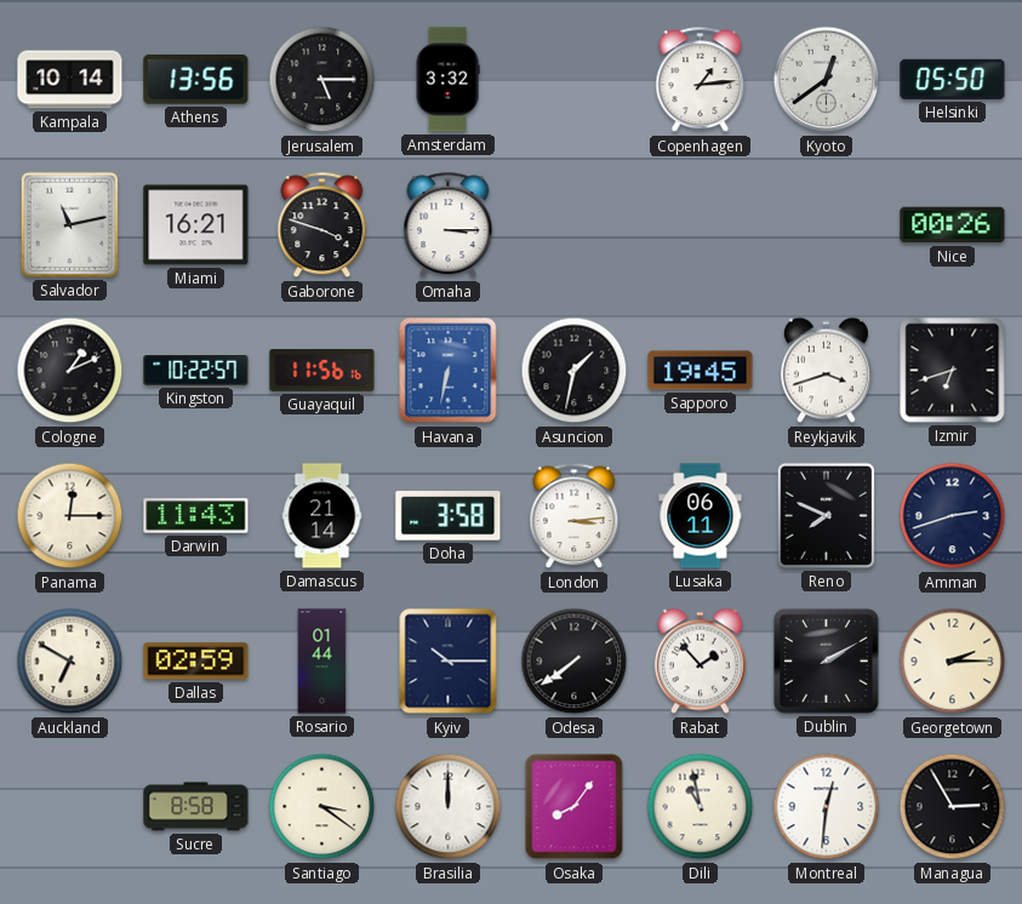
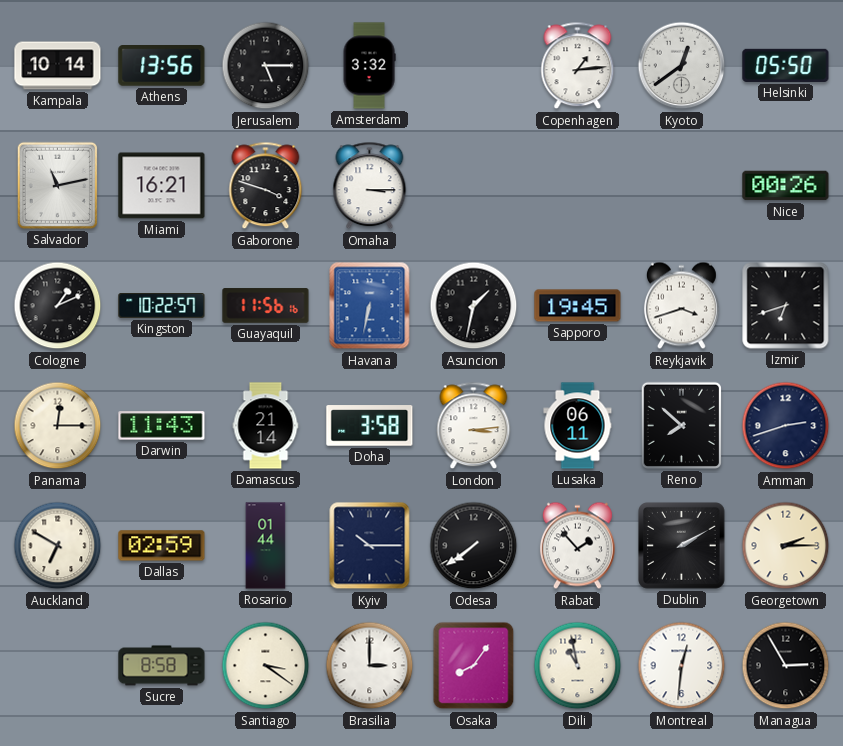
Reno: 7:49 -> 7:52
Brasilia: 12:00 -> 3:00
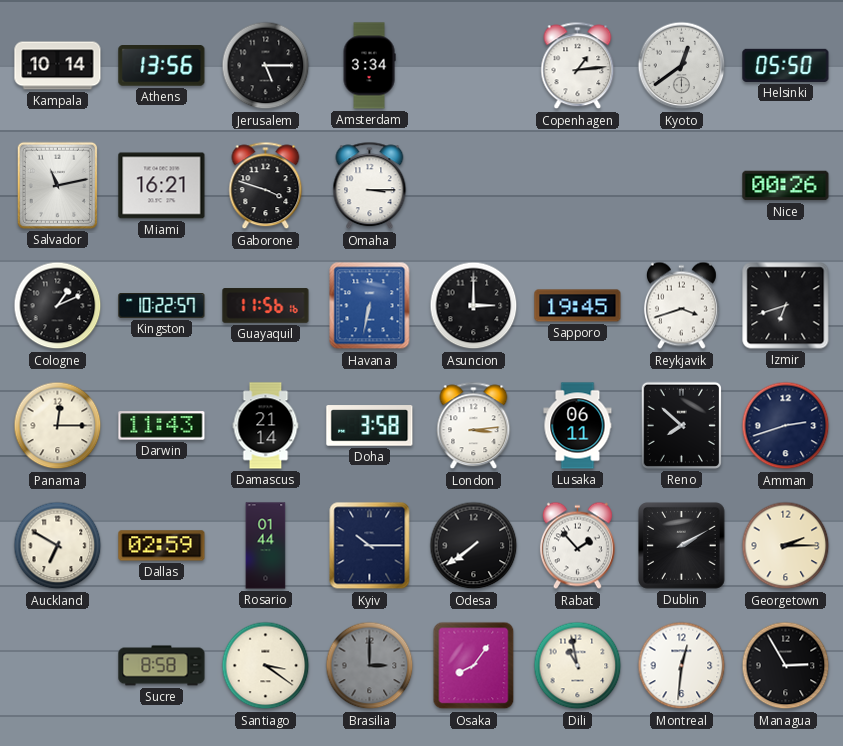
Amsterdam: 3:32 -> 3:34
Asuncion: 1:32 -> 3:00
Brasilia dial: white -> grey
